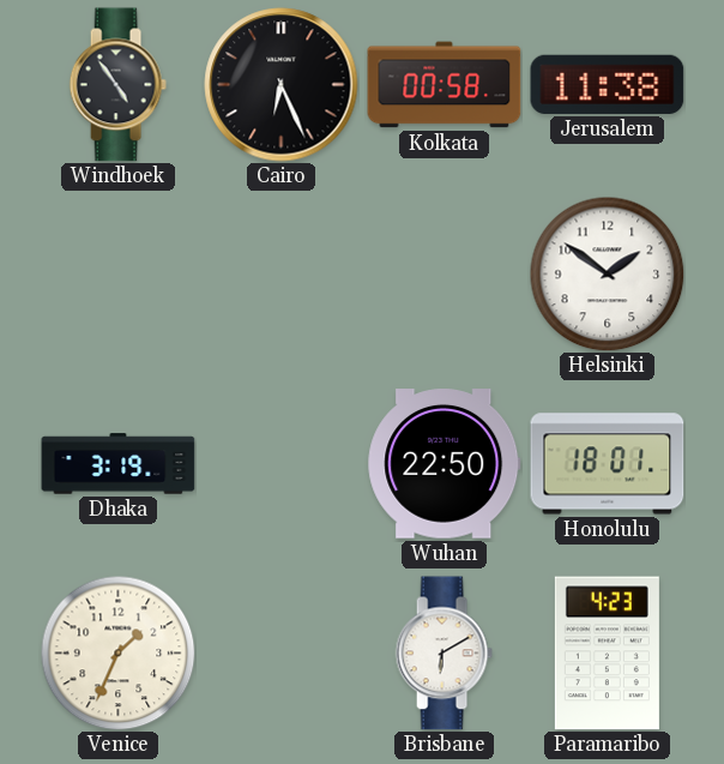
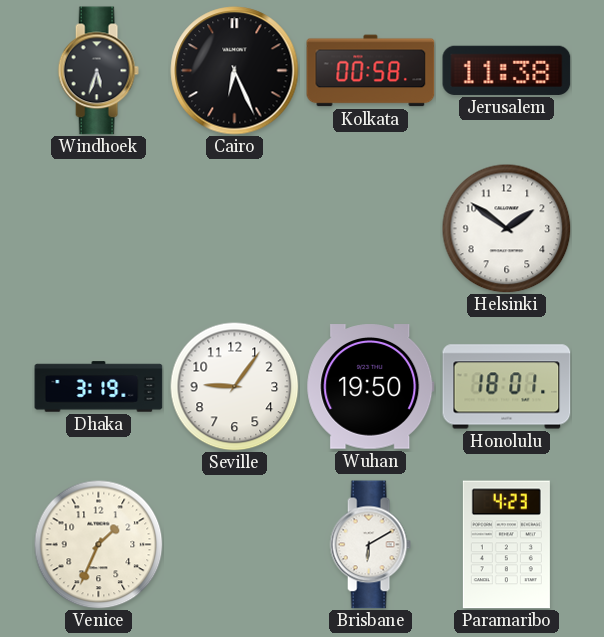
Windhoek: 4:54 -> 5:33
Seville: none -> 9:06
Wuhan: 22:50 -> 19:50
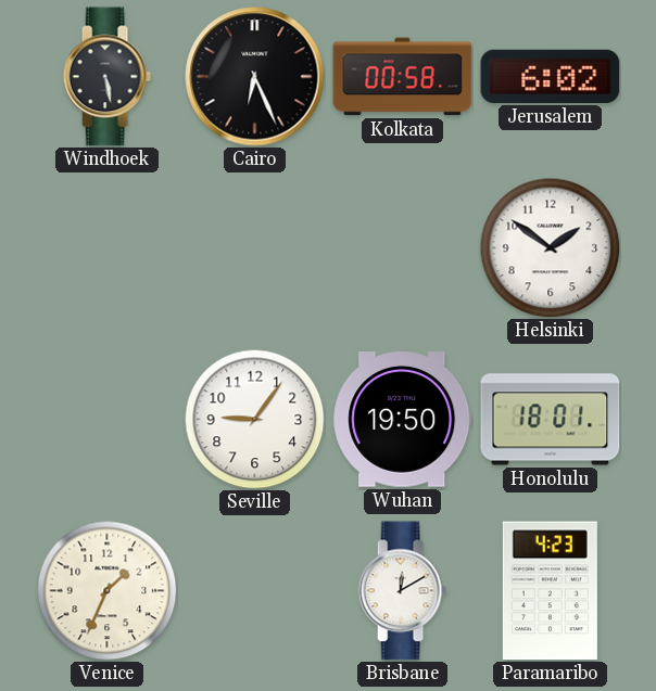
Windhoek: 5:33 -> 5:28
Jerusalem: 11:38 -> 6:02
Dhaka: 3:19 -> none
Brisbane: 6:10 -> 12:10
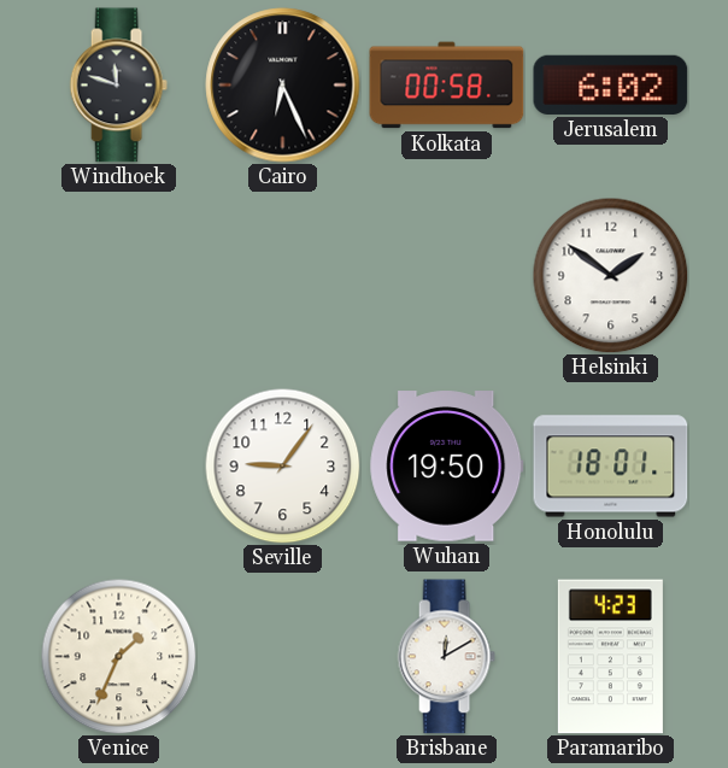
Windhoek: 5:28 -> 11:48
